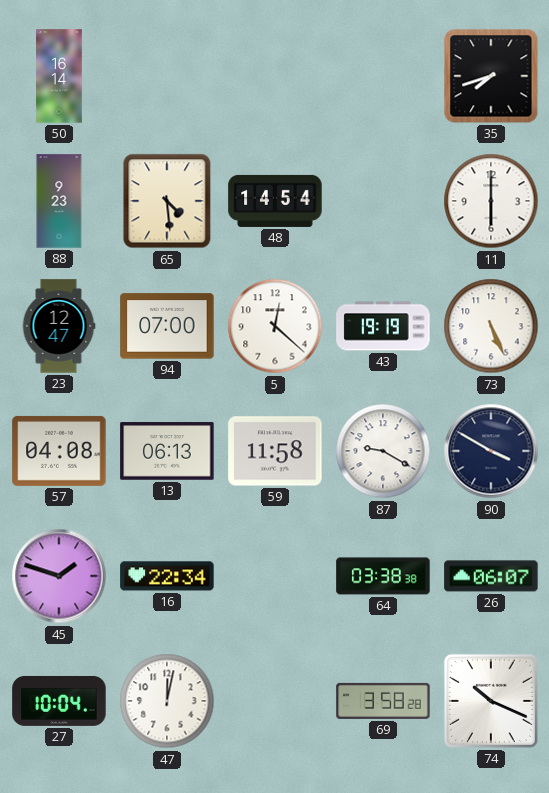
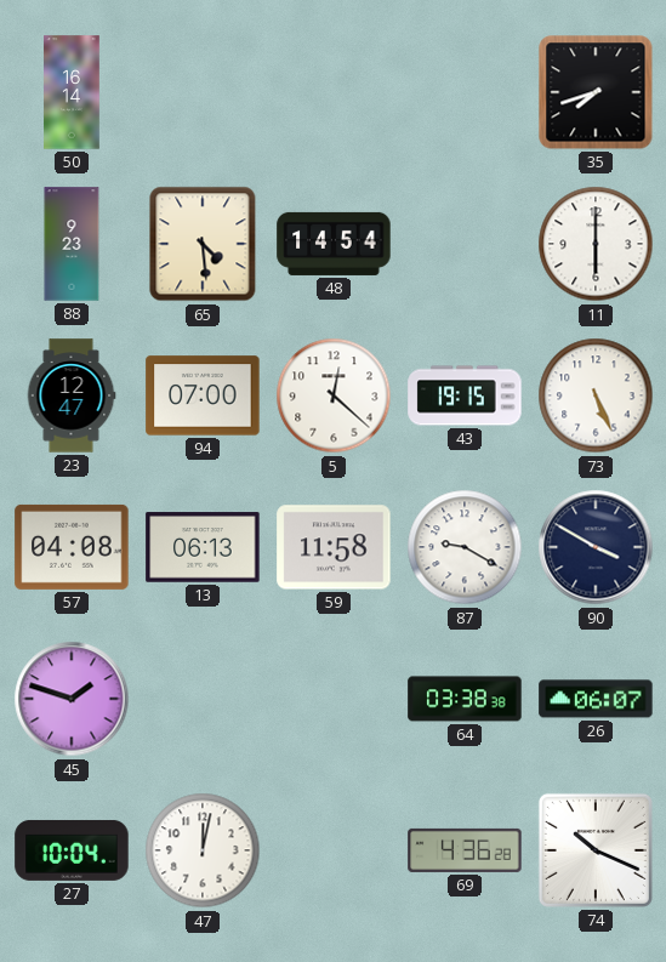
43: 19:19 -> 19:15
16: 22:34 -> none
69: 3:58 -> 4:36
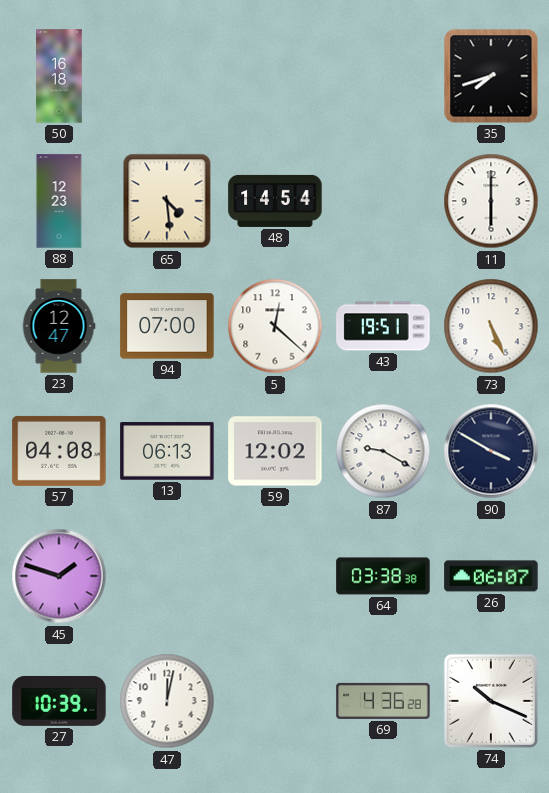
50: 16:14 -> 16:18
88: 9:23 -> 12:23
43: 19:15 -> 19:51
59: 11:58 -> 12:02
27: 10:04 -> 10:39
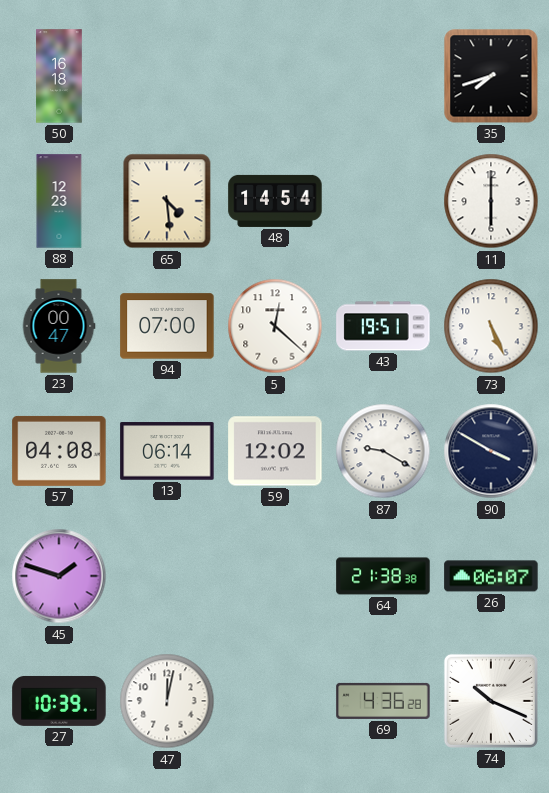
23: 12:47 -> 00:47
13: 06:13 -> 06:14
64: 03:38 -> 21:38
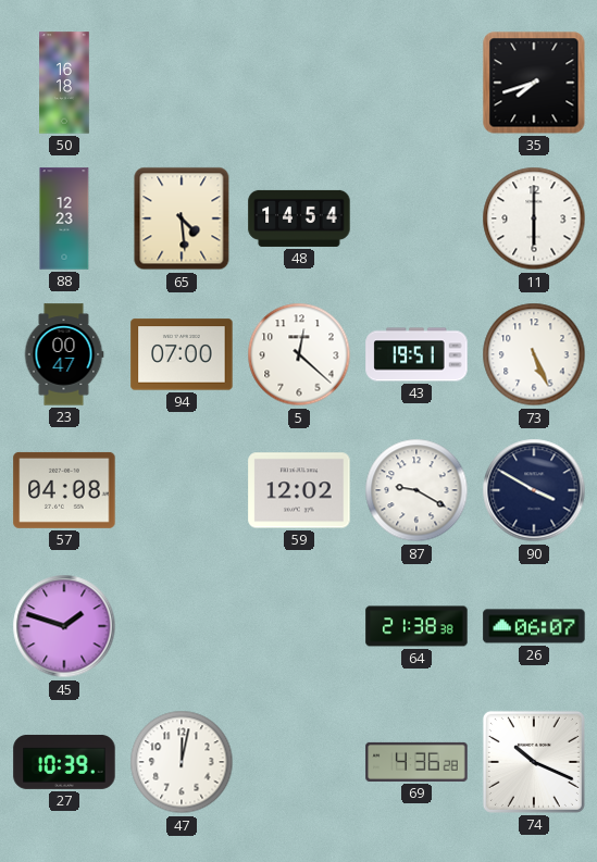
13: 06:14 -> none
